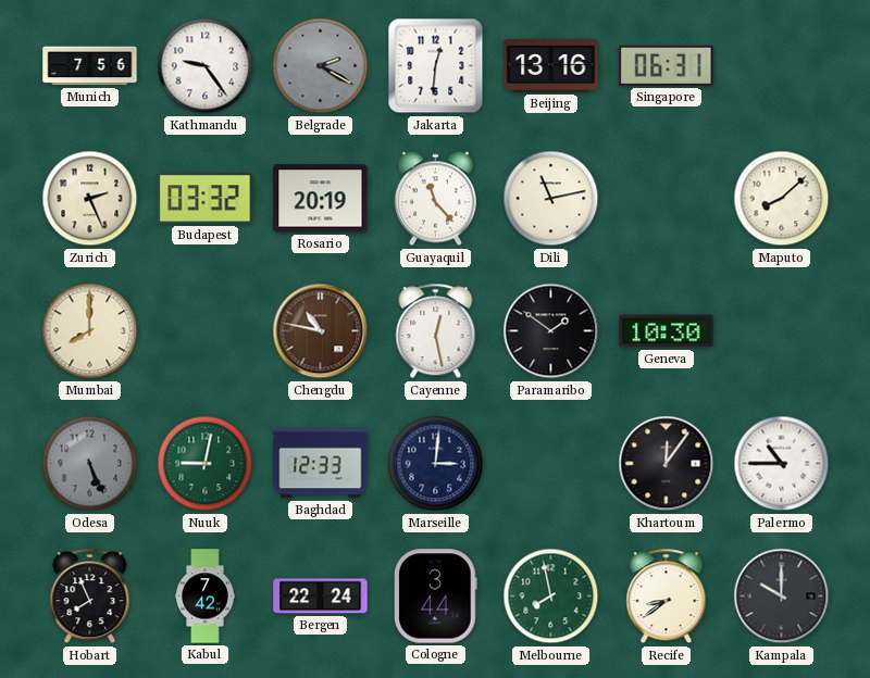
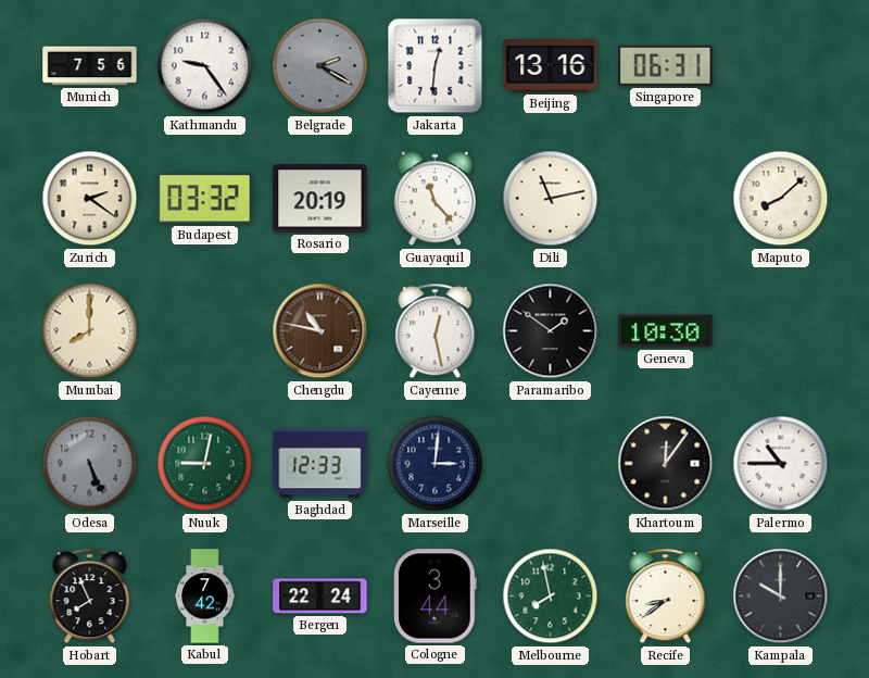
Zurich: 2:26 -> 2:21
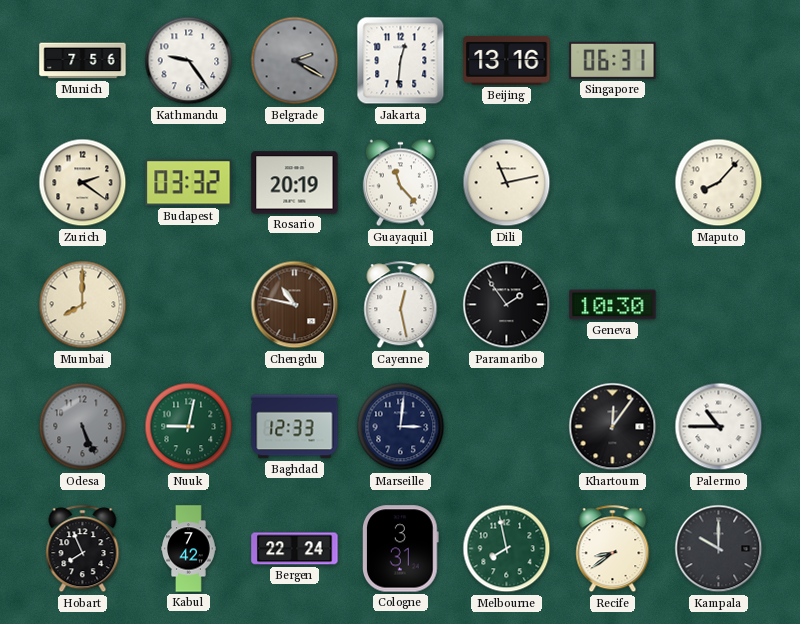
Maputo: 8:08 -> 8:07
Paramaribo: 1:51 -> 1:54
Cologne: 3:44 -> 3:31
